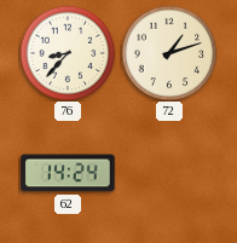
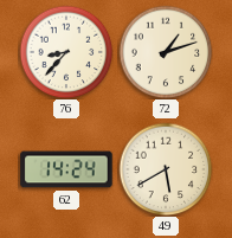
49: none -> 5:40
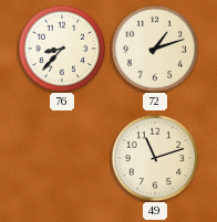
62: 14:24 -> none
49: 5:40 -> 11:12
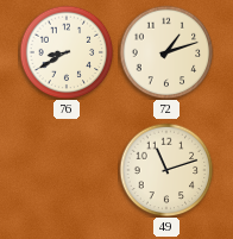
76: 8:37 -> 8:40
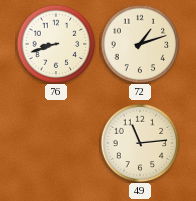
76: 8:40 -> 8:42
49: 11:12 -> 11:14
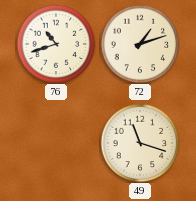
76: 8:42 -> 10:42
49: 11:14 -> 11:18
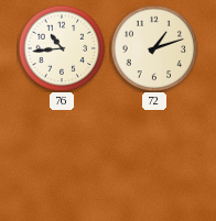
76: 10:42 -> 10:44
49: 11:18 -> none
